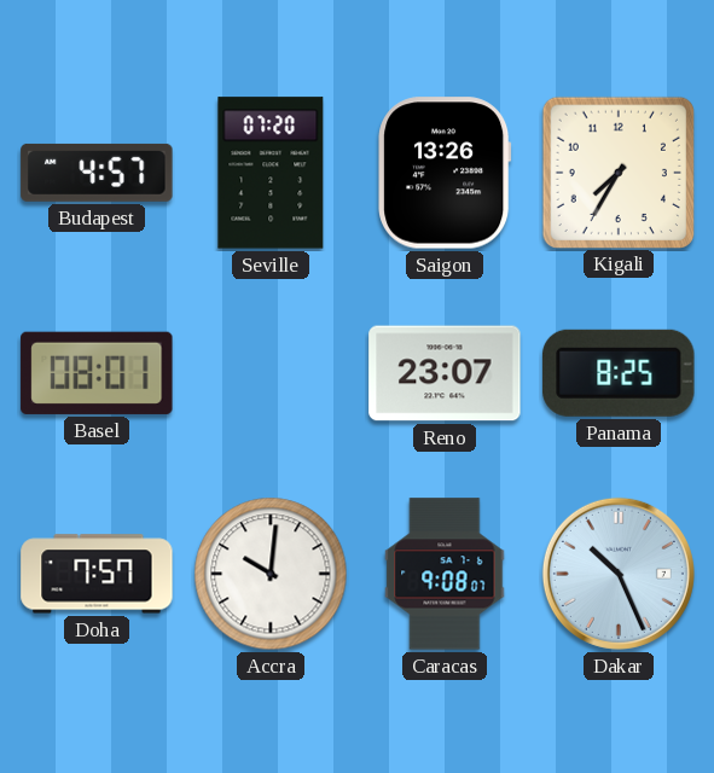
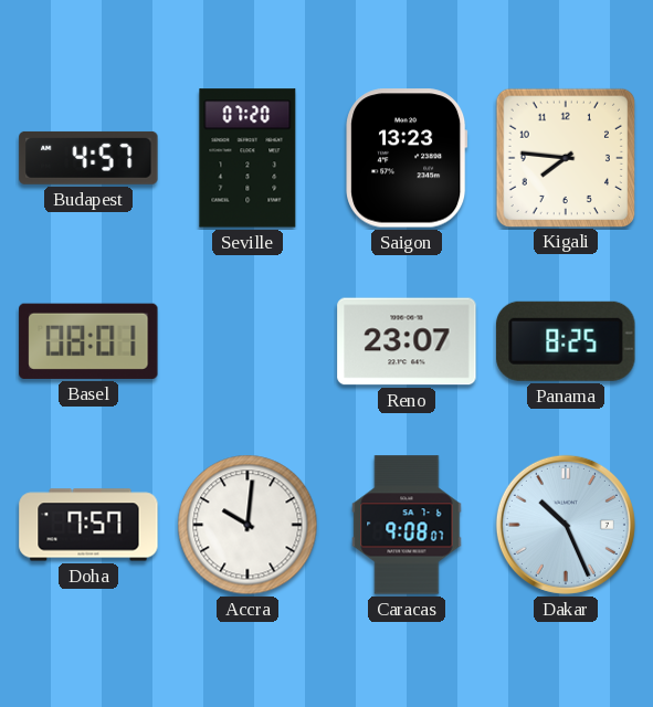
Saigon: 13:26 -> 13:23
Kigali: 7:35 -> 7:46
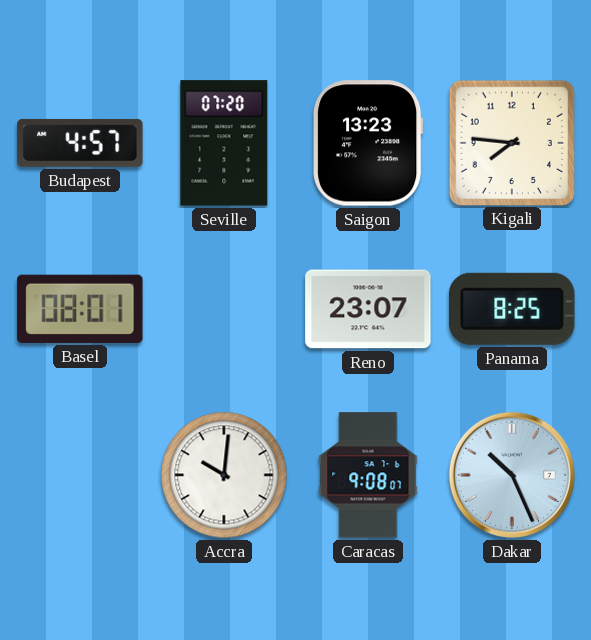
Doha: 7:57 -> none
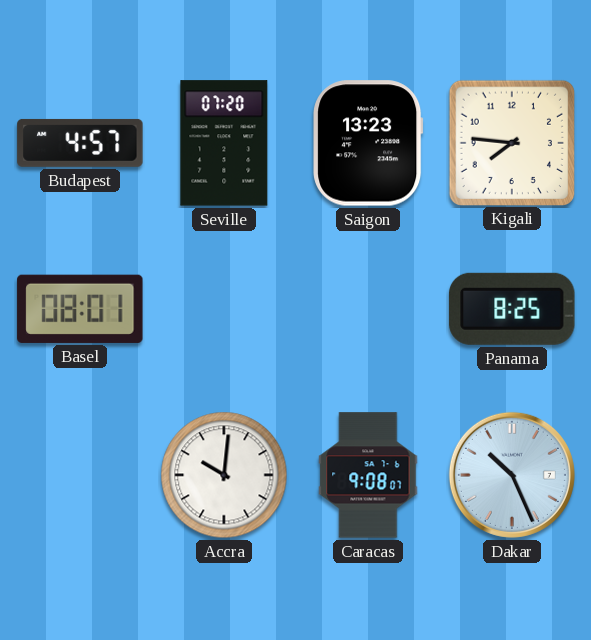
Reno: 23:07 -> none
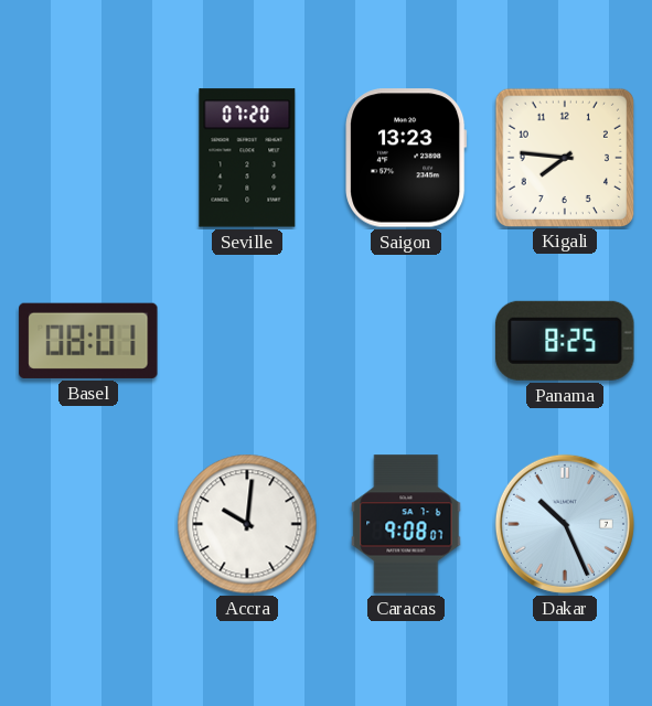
Budapest: 4:57 -> none
